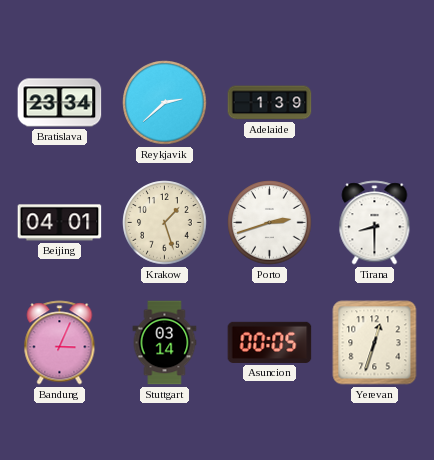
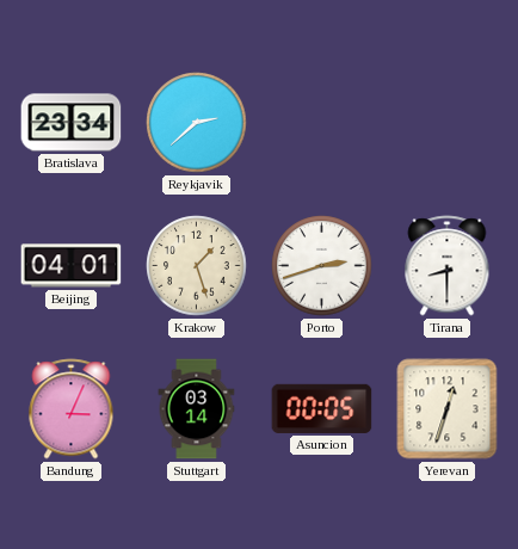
Adelaide: 1:39 -> none
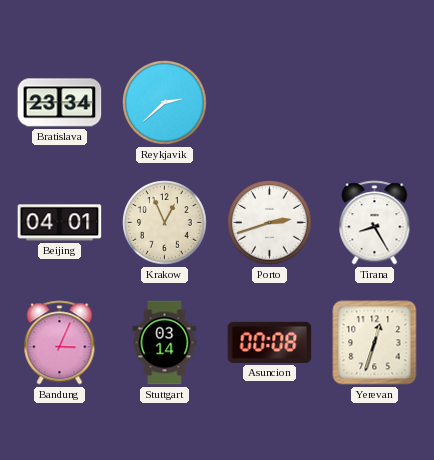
Krakow: 1:27 -> 12:56
Tirana: 8:30 -> 8:25
Asuncion: 00:05 -> 00:08
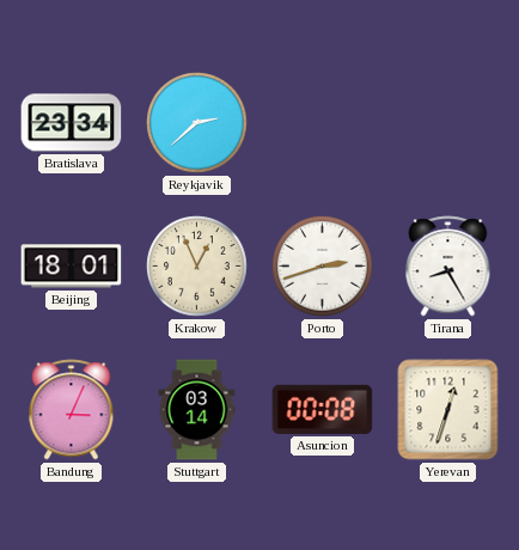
Beijing: 04:01 -> 18:01
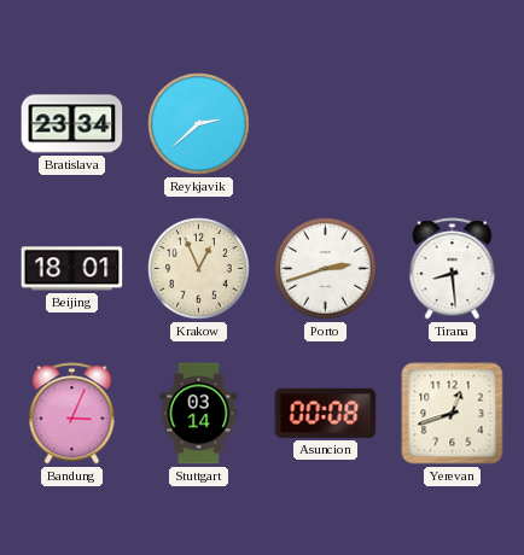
Tirana: 8:25 -> 8:29
Yerevan: 12:33 -> 12:42
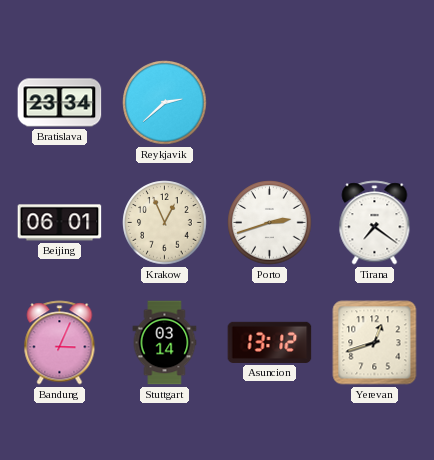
Beijing: 18:01 -> 06:01
Tirana: 8:29 -> 7:21
Asuncion: 00:08 -> 13:12
